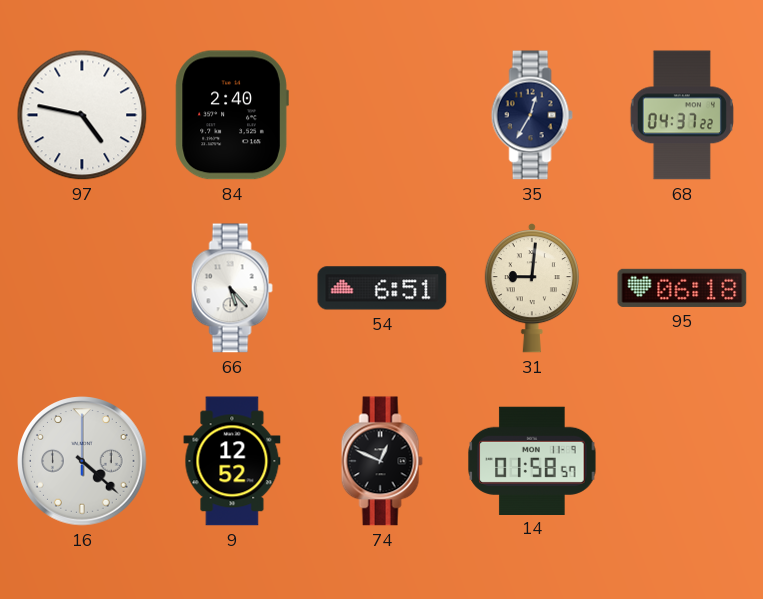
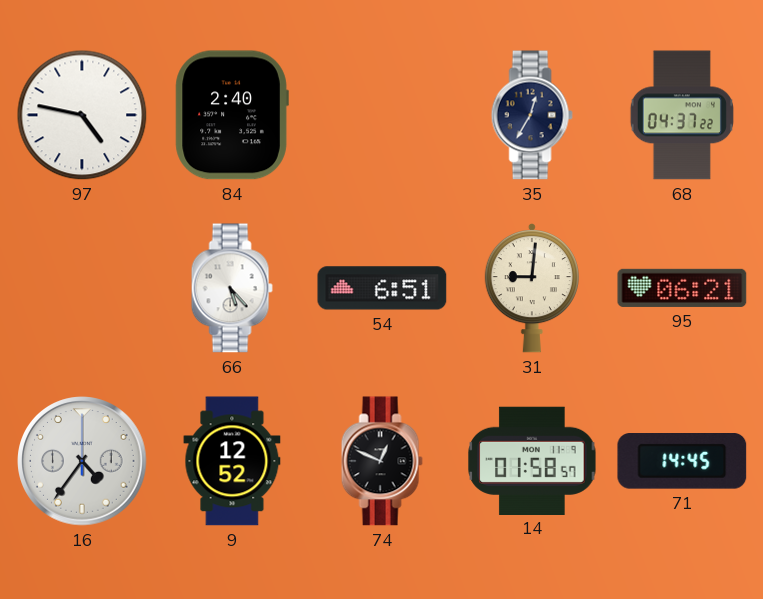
95: 06:18 -> 06:21
16: 4:22 -> 4:36
71: none -> 14:45
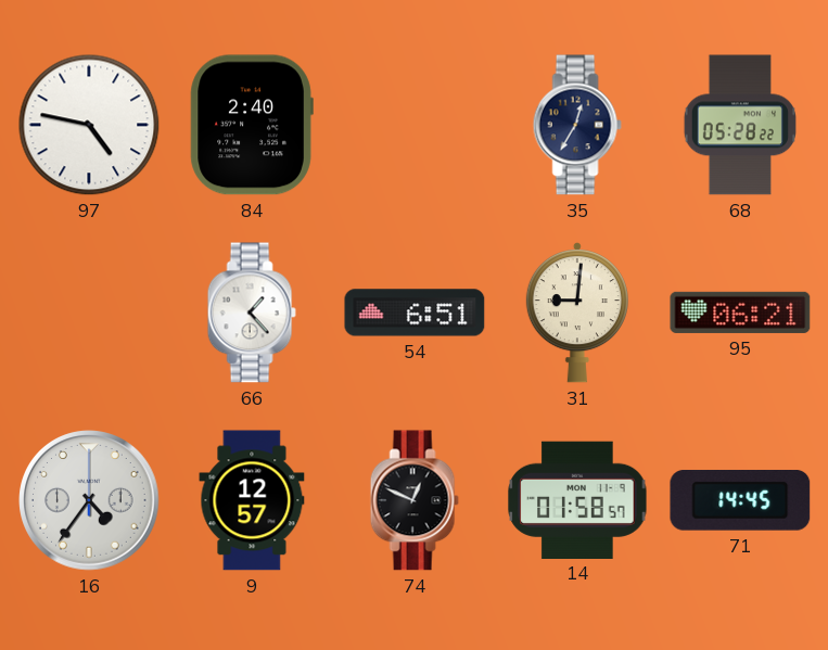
68: 04:37 -> 05:28
66: 5:23 -> 1:23
9: 12:52 -> 12:57
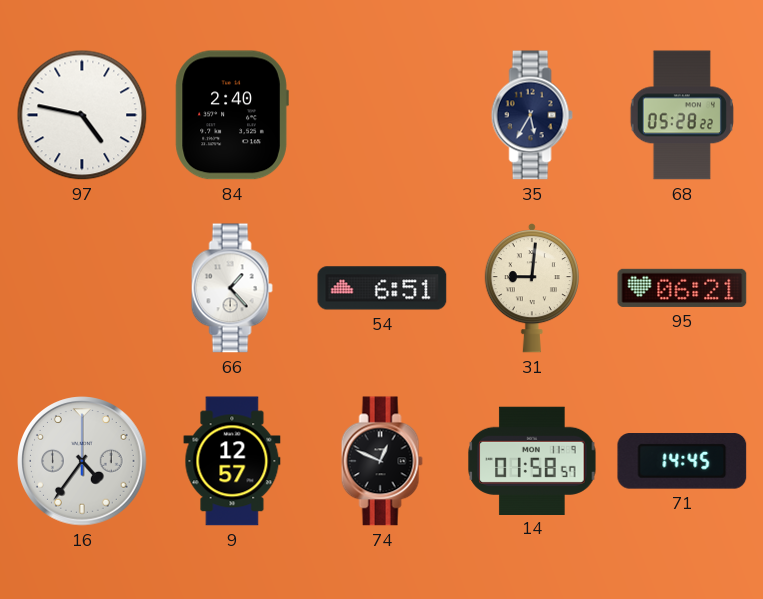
35: 12:35 -> 5:35
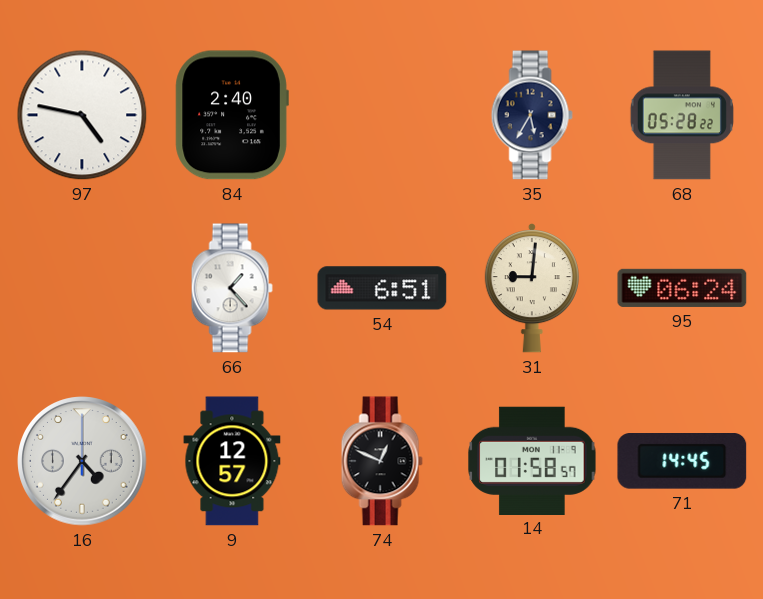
95: 06:21 -> 06:24
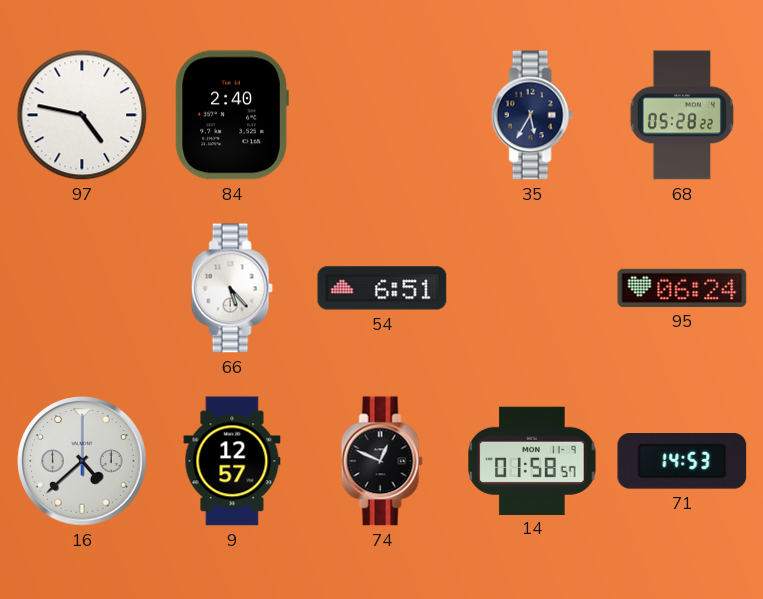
66: 1:23 -> 5:23
31: 9:01 -> none
16: 4:36 -> 4:38
71: 14:45 -> 14:53
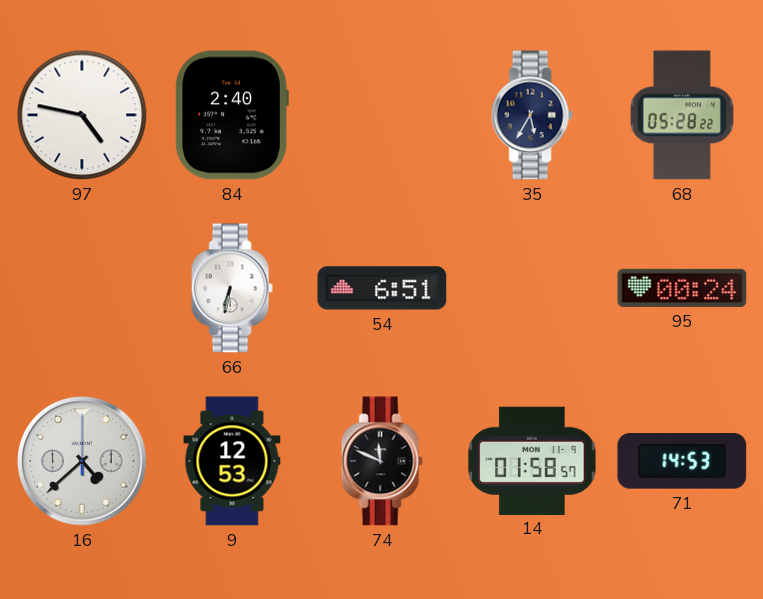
66: 5:23 -> 6:32
95: 06:24 -> 00:24
9: 12:57 -> 12:53
74: 12:49 -> 11:49
